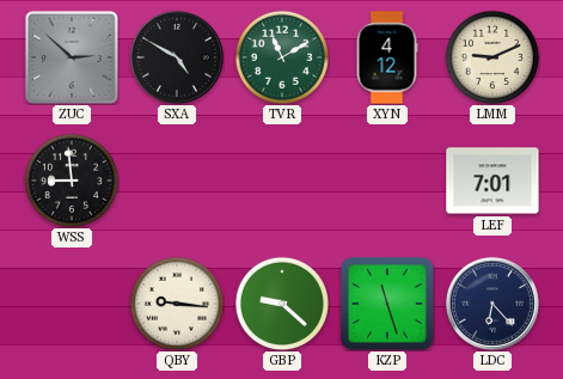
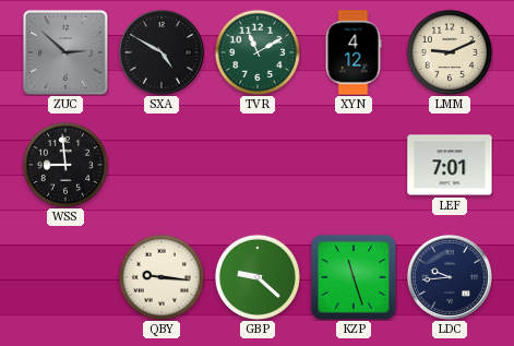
LDC: 6:23 -> 9:44
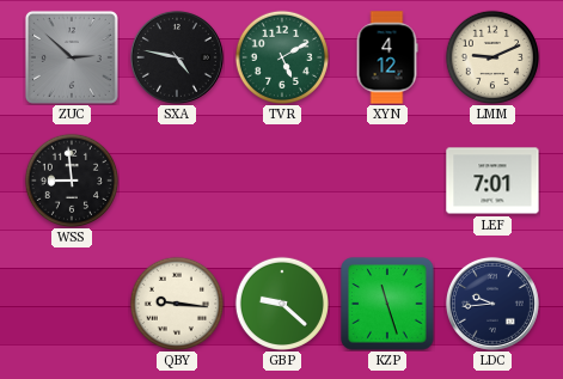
SXA: 4:50 -> 4:47
TVR: 11:10 -> 5:10
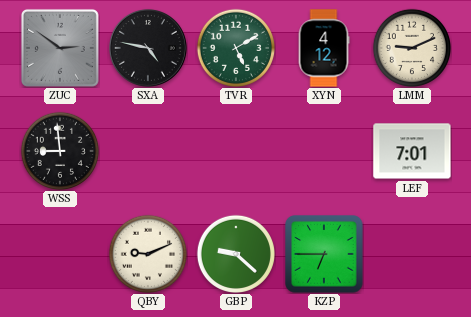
ZUC: 2:52 -> 2:51
QBY: 9:16 -> 9:11
KZP: 11:27 -> 6:45
LDC: 9:44 -> none
